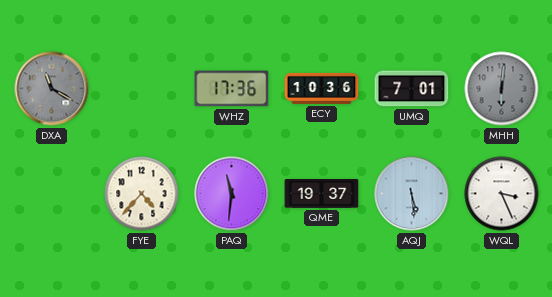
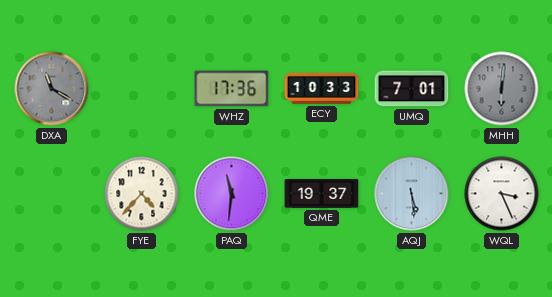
ECY: 10:36 -> 10:33
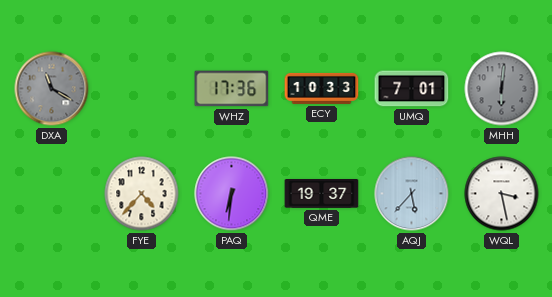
PAQ: 11:31 -> 6:31
AQJ: 5:29 -> 5:37
WQL: 3:26 -> 3:28
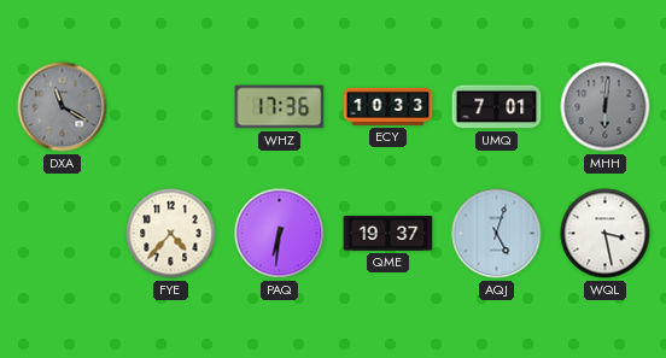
AQJ: 5:37 -> 5:03
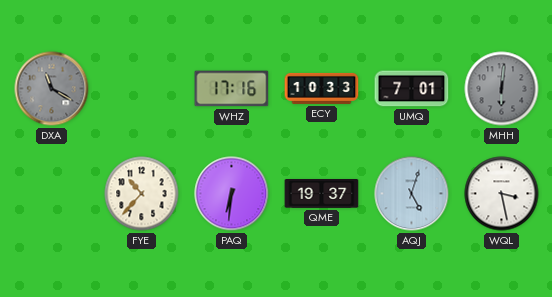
WHZ: 17:36 -> 17:16
FYE: 4:37 -> 10:37
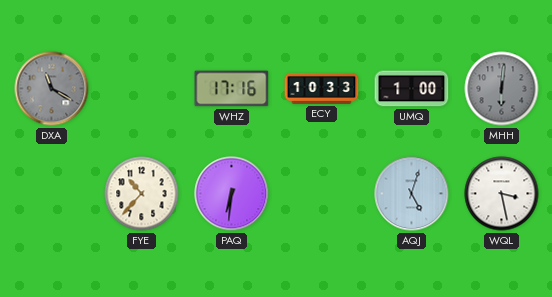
UMQ: 7:01 -> 1:00
QME: 19:37 -> none
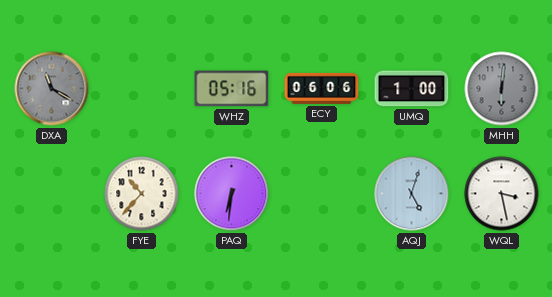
WHZ: 17:16 -> 05:16
ECY: 10:33 -> 06:06
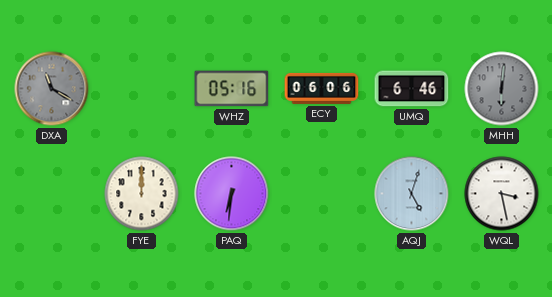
UMQ: 1:00 -> 6:46
FYE: 10:37 -> 12:00
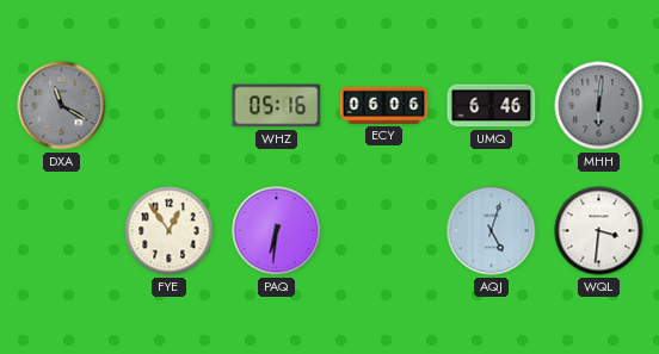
FYE: 12:00 -> 12:54
WQL: 3:28 -> 3:31
